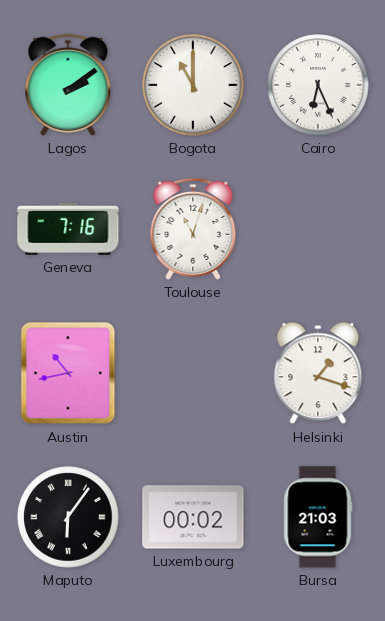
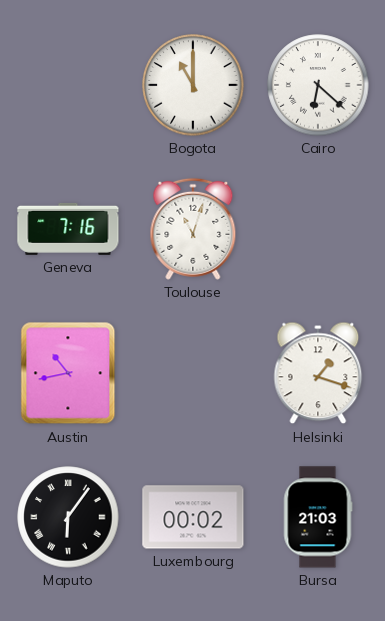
Lagos: 2:09 -> none
Cairo: 6:26 -> 6:22
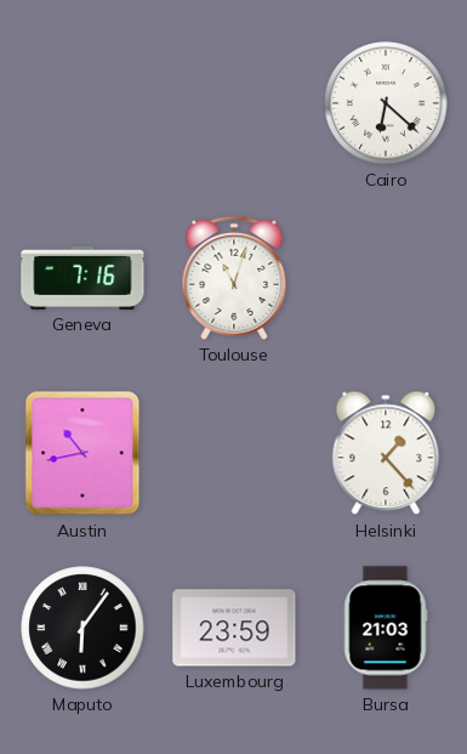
Bogota: 11:00 -> none
Helsinki: 1:18 -> 1:23
Luxembourg: 00:02 -> 23:59
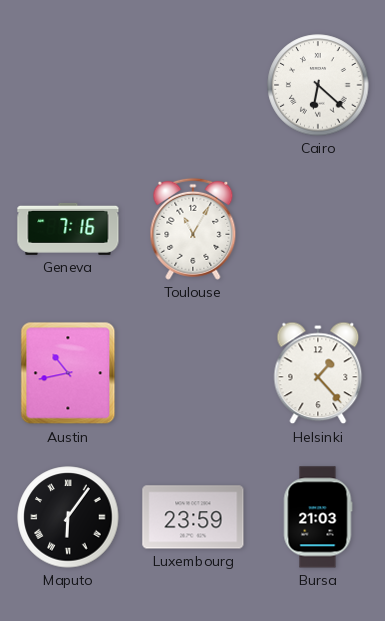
Toulouse: 11:03 -> 11:05
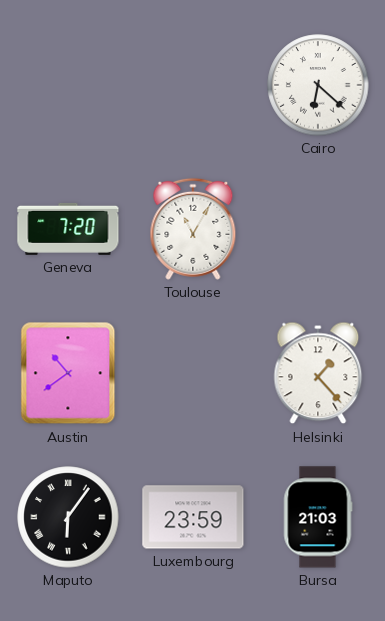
Geneva: 7:16 -> 7:20
Austin: 10:43 -> 10:39
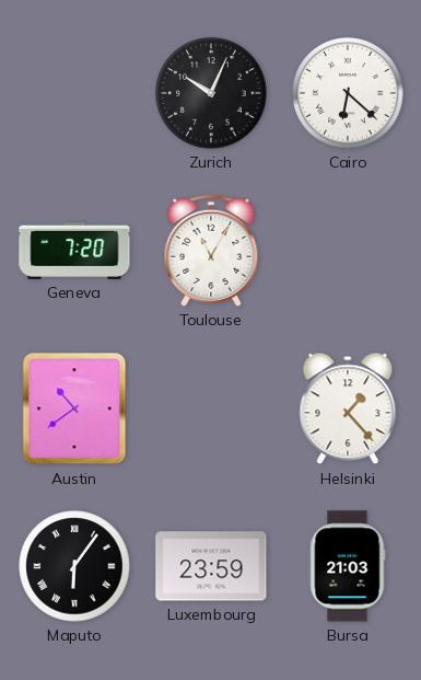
Zurich: none -> 10:04
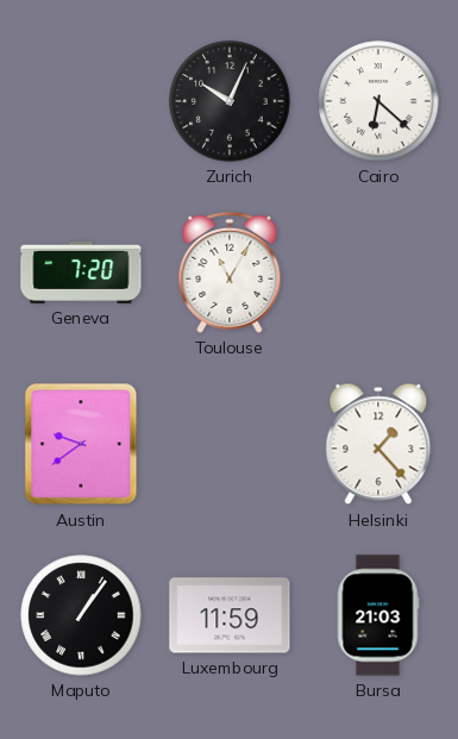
Austin: 10:39 -> 9:39
Maputo: 6:06 -> 1:06
Luxembourg: 23:59 -> 11:59
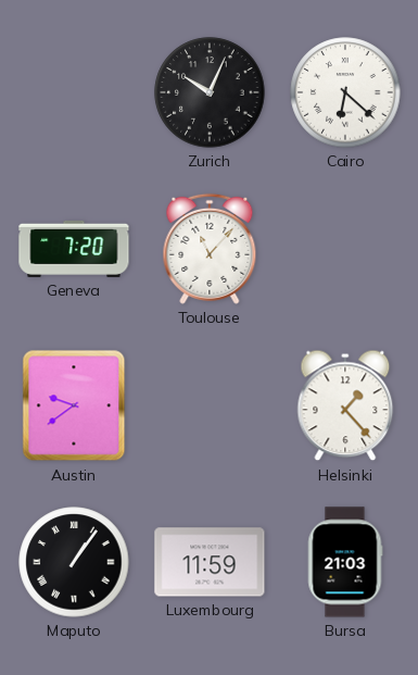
Toulouse: 11:05 -> 11:07
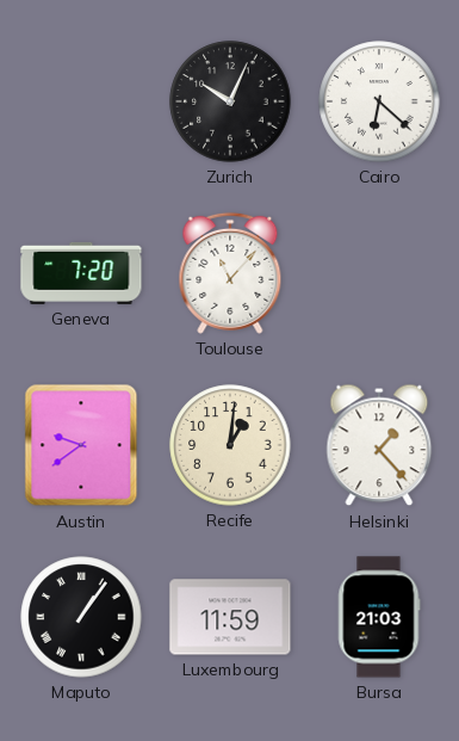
Recife: none -> 1:01
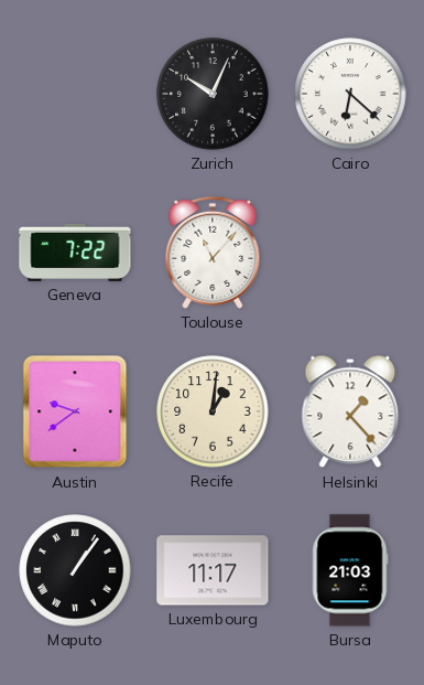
Geneva: 7:20 -> 7:22
Luxembourg: 11:59 -> 11:17
